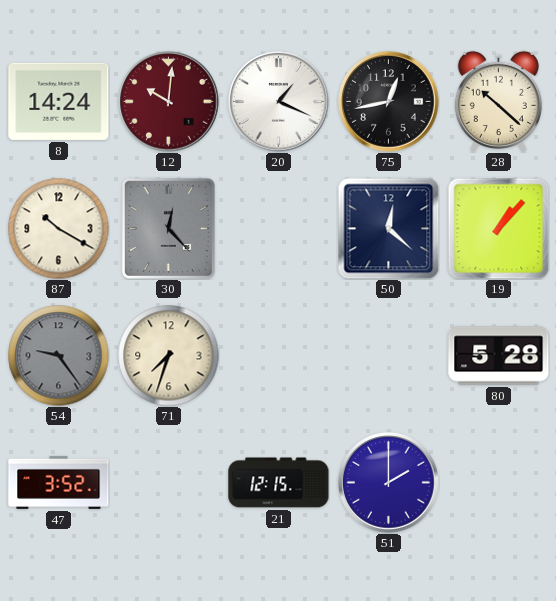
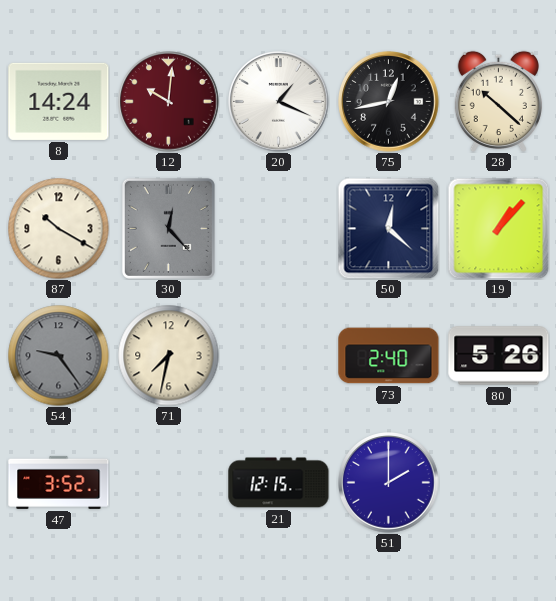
71: 7:33 -> 7:32
73: none -> 2:40
80: 5:28 -> 5:26
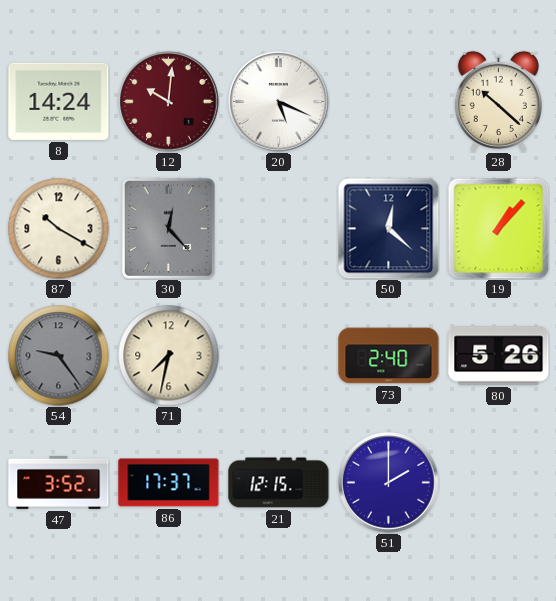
20: 1:19 -> 5:19
75: 12:43 -> none
86: none -> 17:37
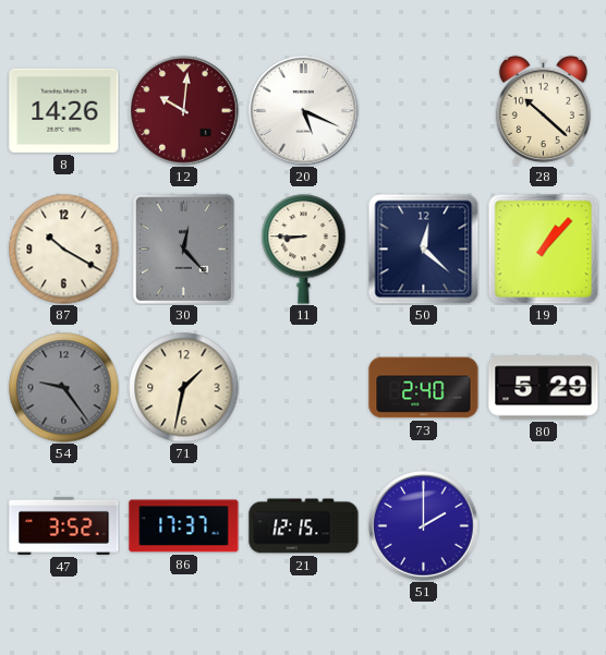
8: 14:24 -> 14:26
11: none -> 8:45
71: 7:32 -> 1:32
80: 5:26 -> 5:29
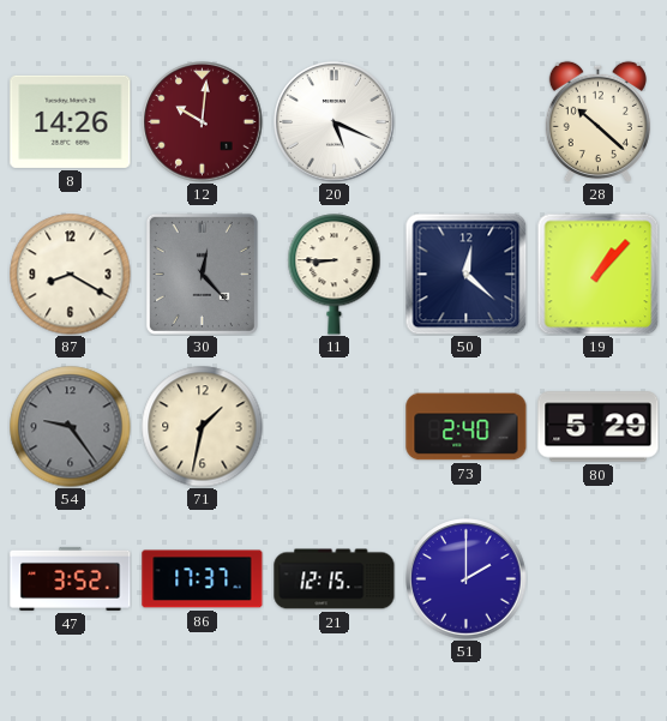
87: 10:20 -> 8:20
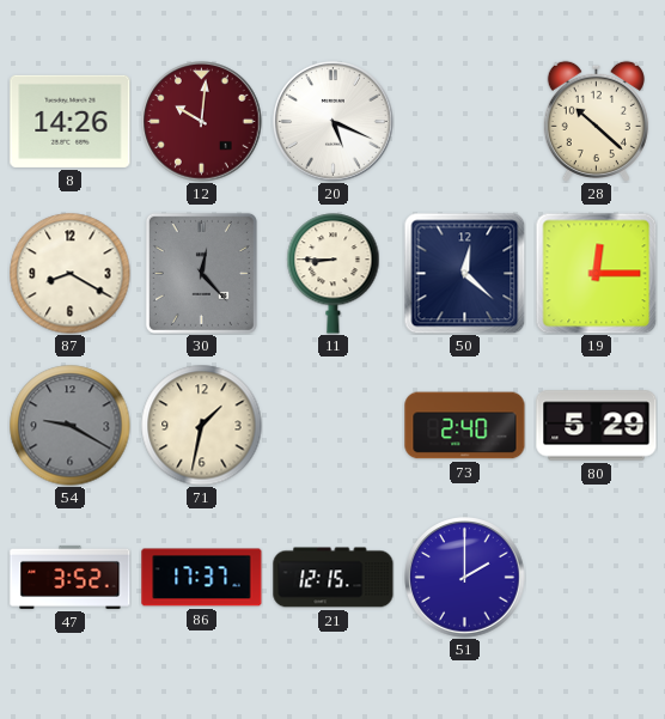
19: 1:07 -> 12:15
54: 9:24 -> 9:20
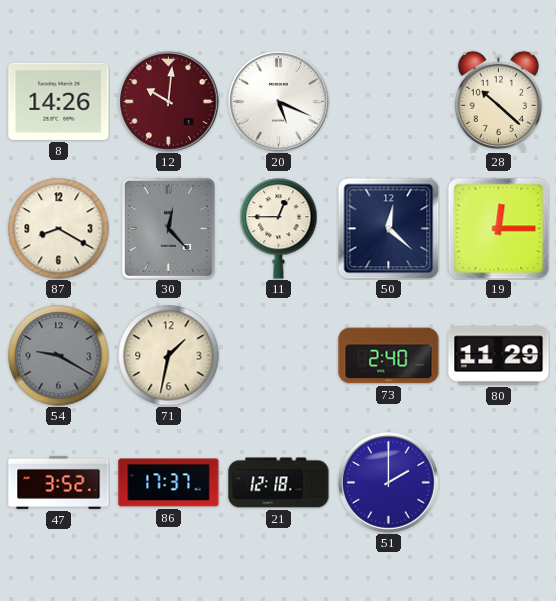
11: 8:45 -> 12:45
80: 5:29 -> 11:29
21: 12:15 -> 12:18
